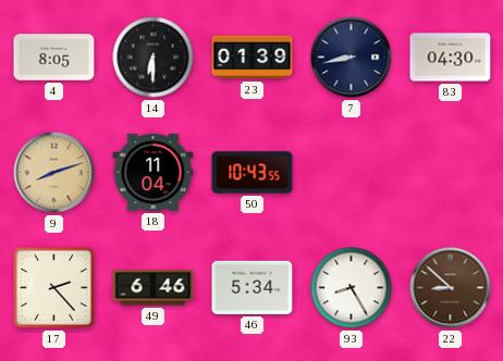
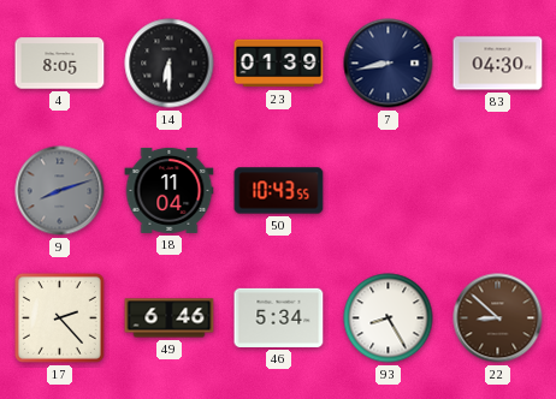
9 dial: champagne -> grey
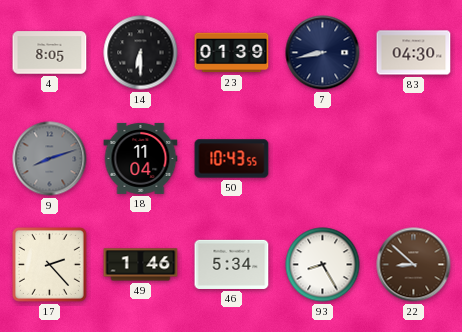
49: 6:46 -> 1:46
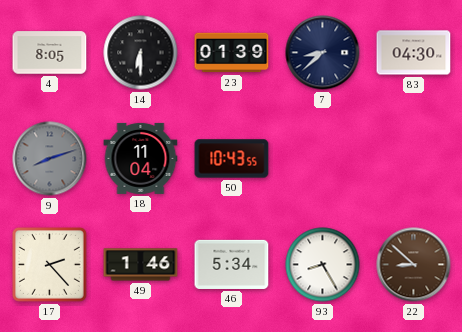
7: 8:43 -> 8:38
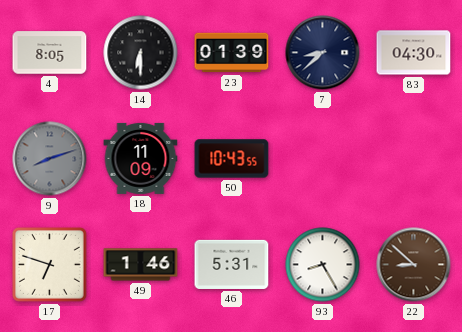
18: 11:04 -> 11:09
17: 2:23 -> 6:48
46: 5:34 -> 5:31
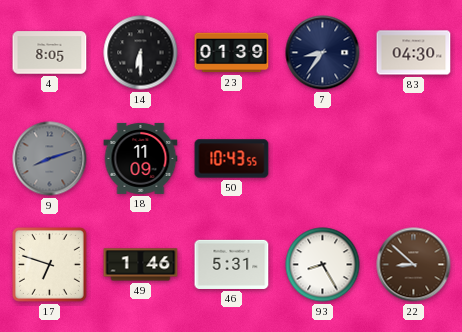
7: 8:38 -> 8:36
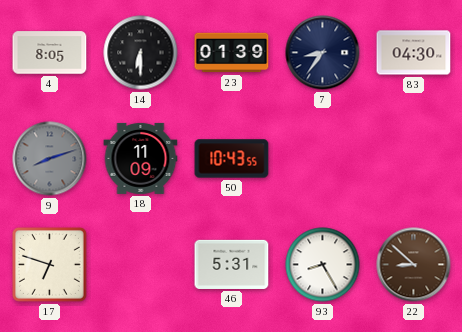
49: 1:46 -> none
